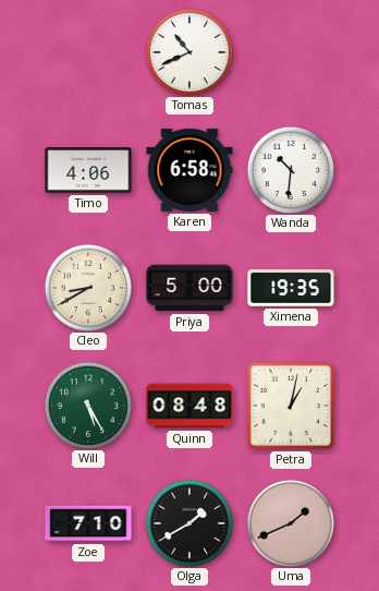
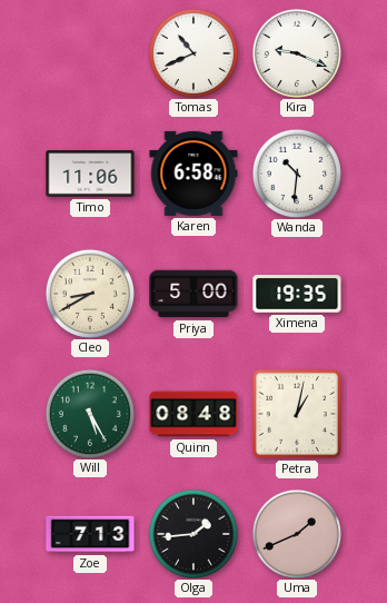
Kira: none -> 9:19
Timo: 4:06 -> 11:06
Zoe: 7:10 -> 7:13
Olga: 1:40 -> 1:44
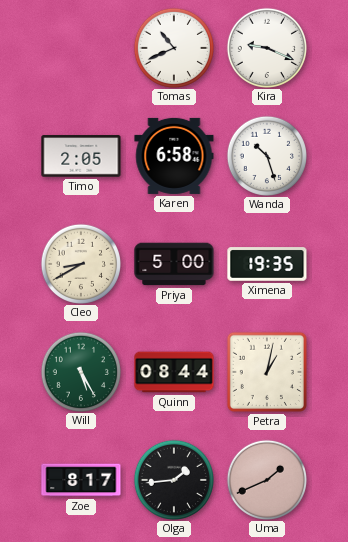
Timo: 11:06 -> 2:05
Wanda: 10:31 -> 10:27
Quinn: 08:48 -> 08:44
Zoe: 7:13 -> 8:17
